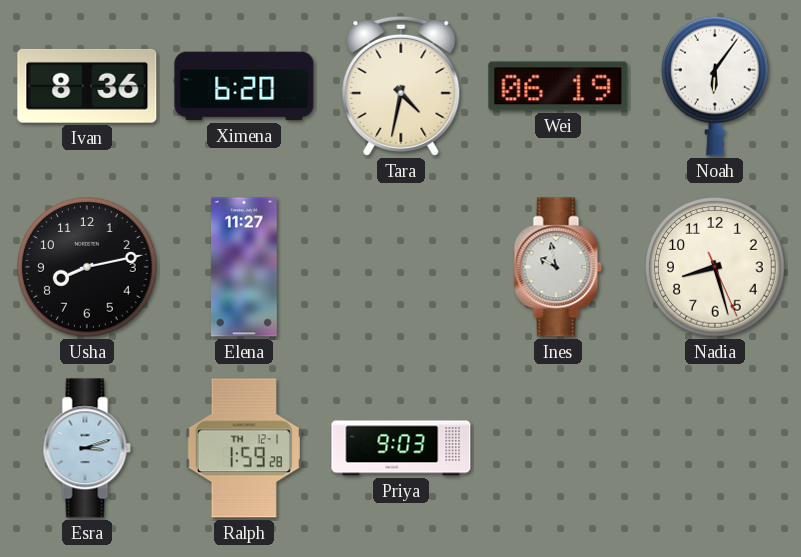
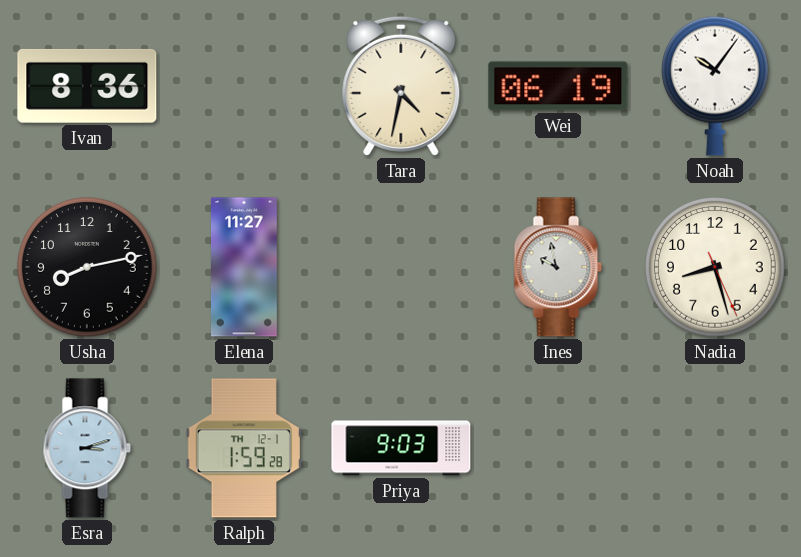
Ximena: 6:20 -> none
Noah: 6:06 -> 10:06
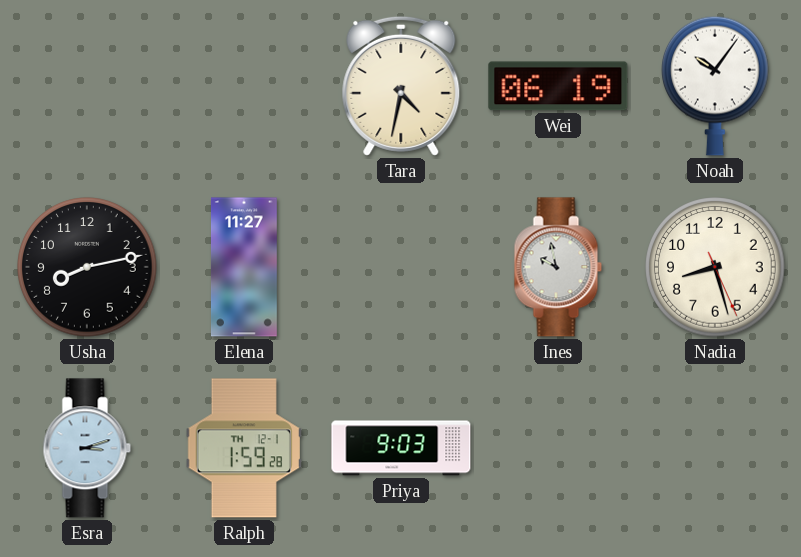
Ivan: 8:36 -> none
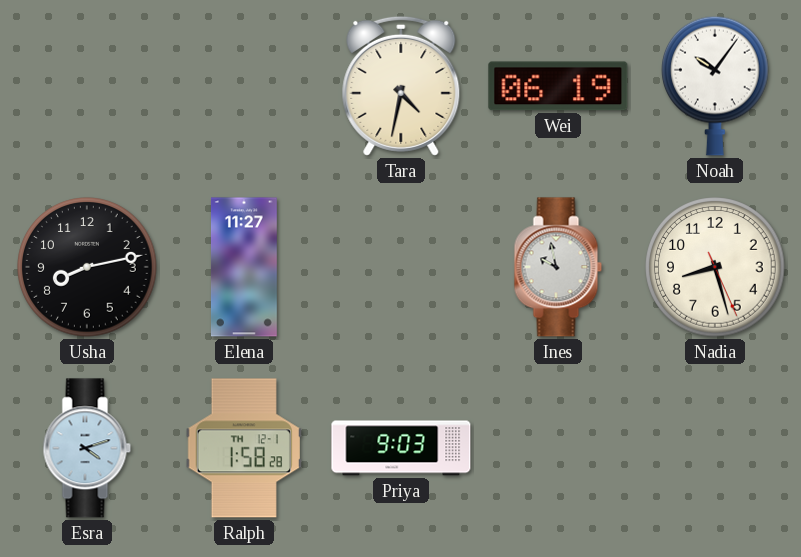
Esra: 3:12 -> 4:12
Ralph: 1:59 -> 1:58
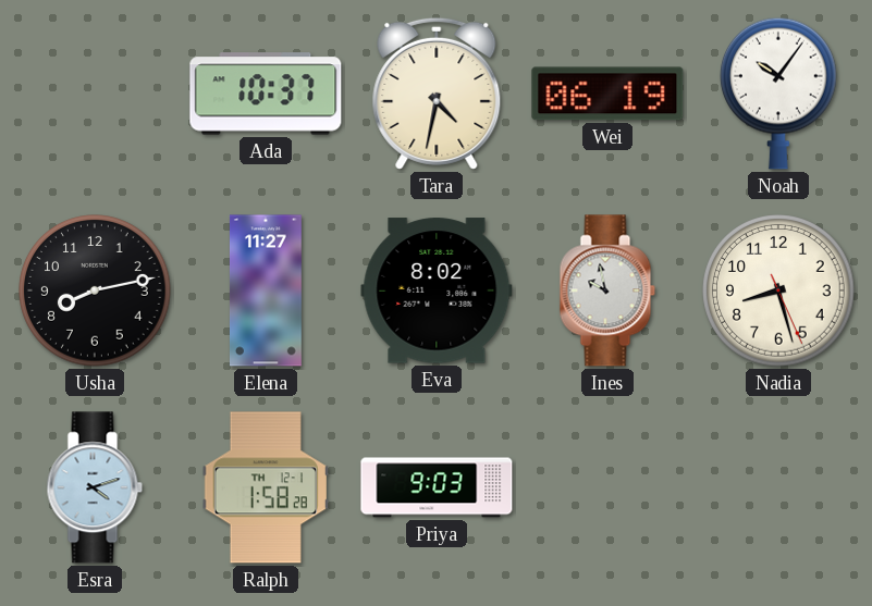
Ada: none -> 10:37
Eva: none -> 8:02
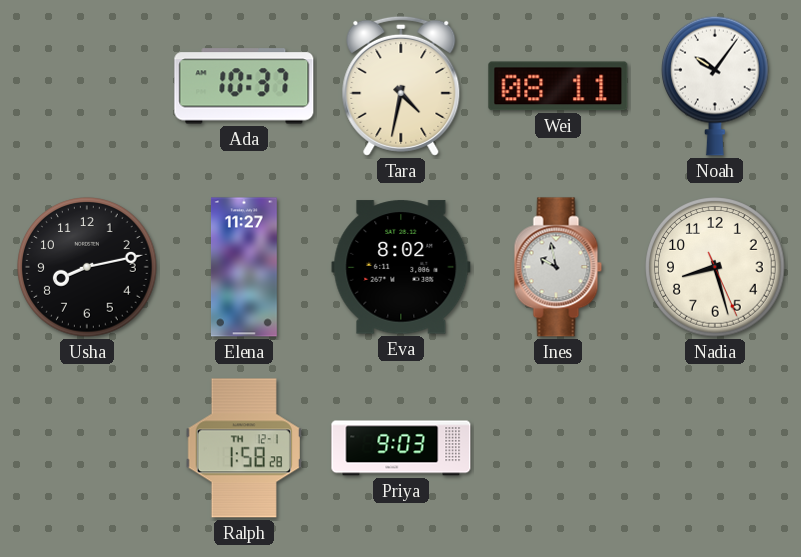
Wei: 06:19 -> 08:11
Esra: 4:12 -> none
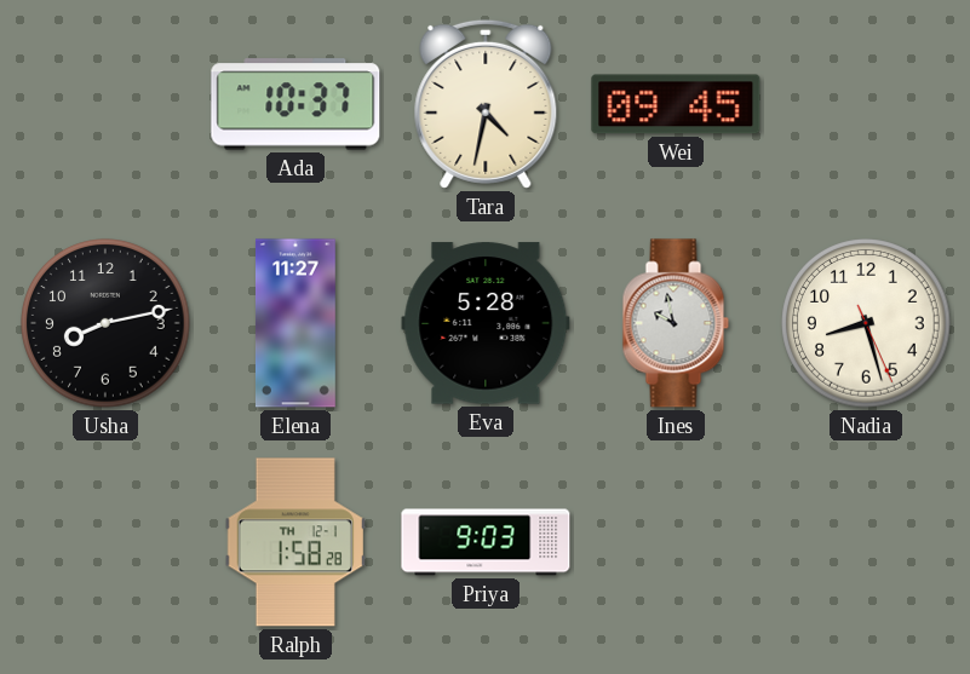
Wei: 08:11 -> 09:45
Noah: 10:06 -> none
Eva: 8:02 -> 5:28
